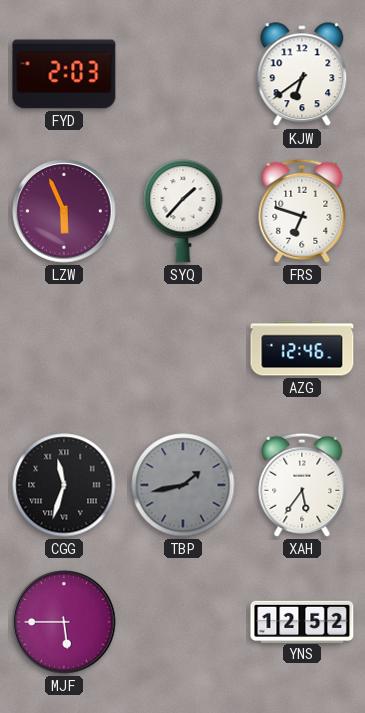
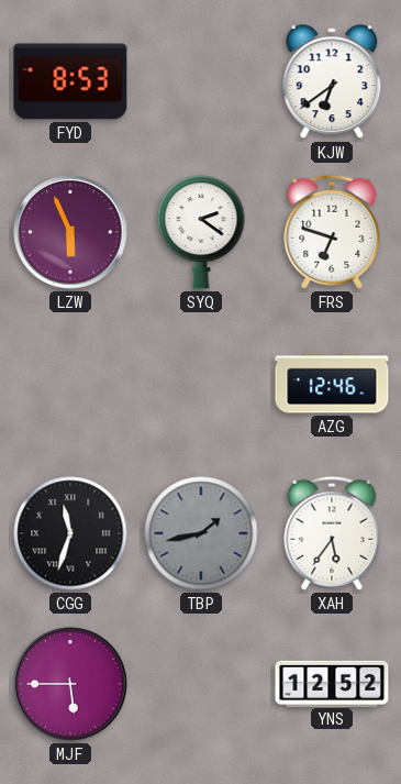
FYD: 2:03 -> 8:53
SYQ: 1:37 -> 2:21
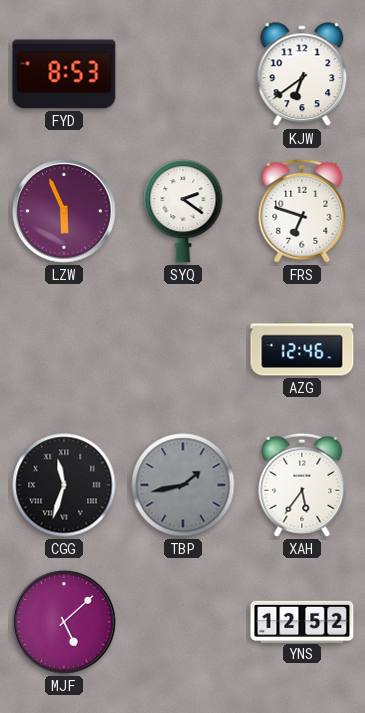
MJF: 5:45 -> 5:08
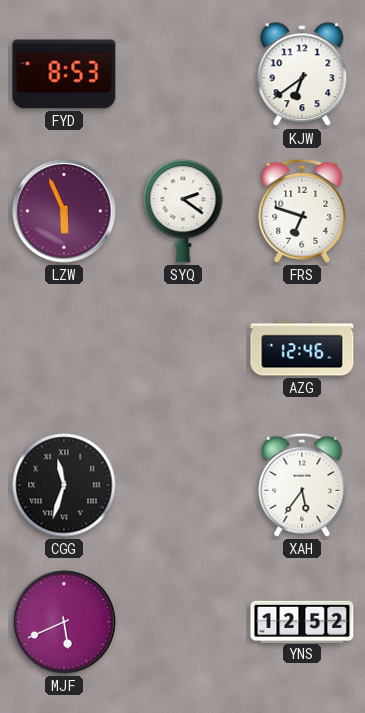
TBP: 1:43 -> none
MJF: 5:08 -> 5:41
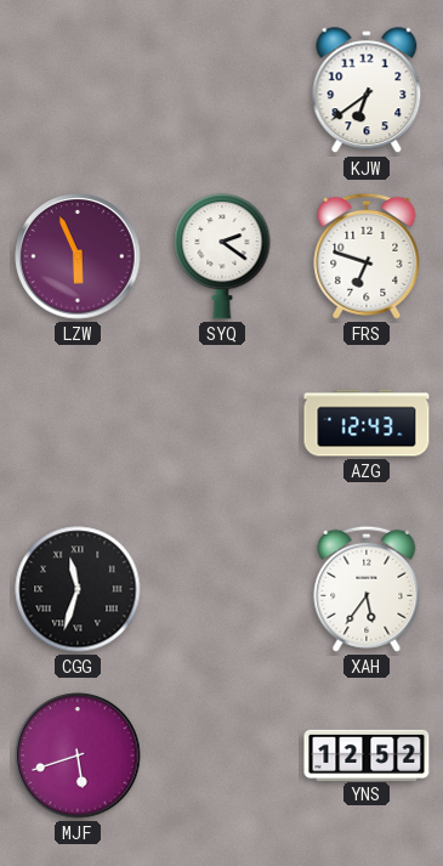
FYD: 8:53 -> none
AZG: 12:46 -> 12:43
MJF: 5:41 -> 5:42
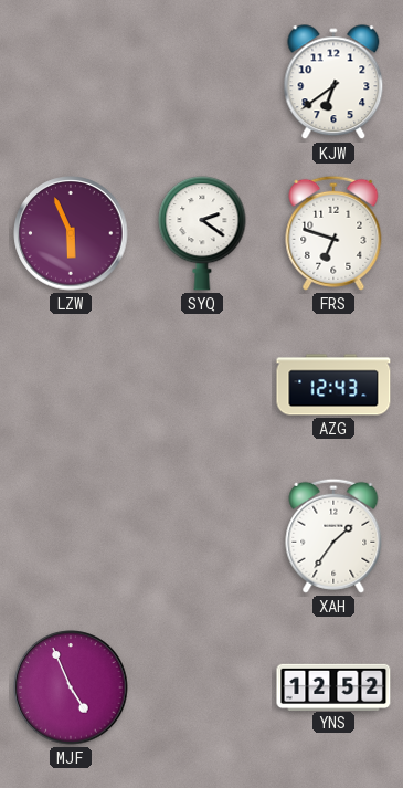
CGG: 11:33 -> none
XAH: 5:36 -> 1:36
MJF: 5:42 -> 4:56
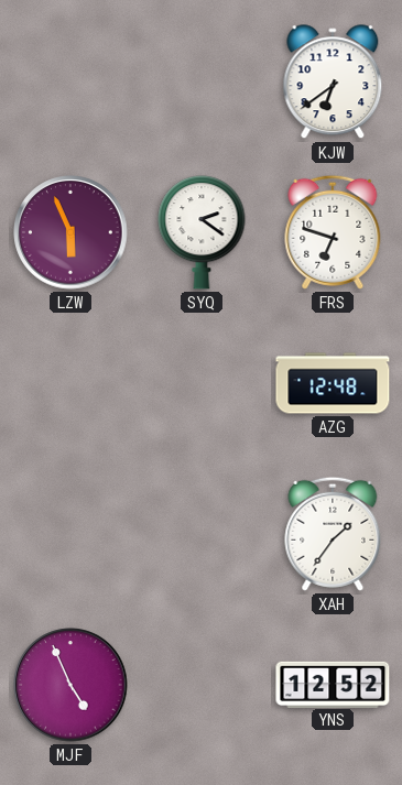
AZG: 12:43 -> 12:48
